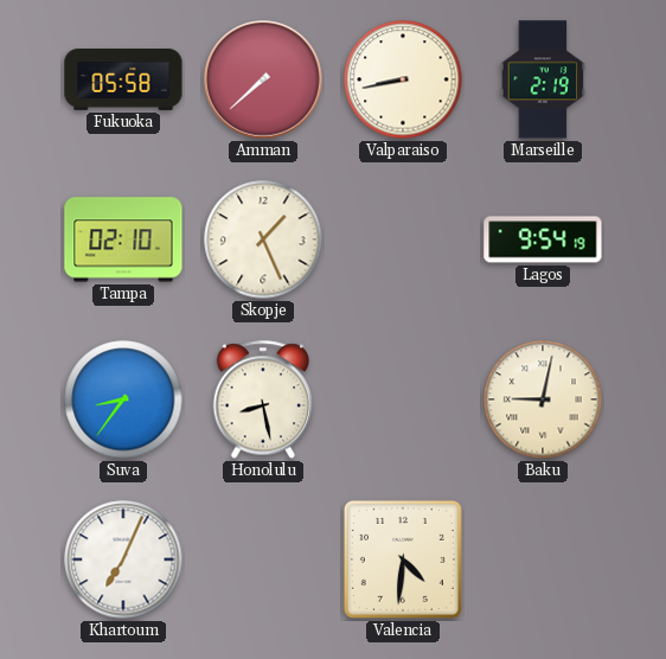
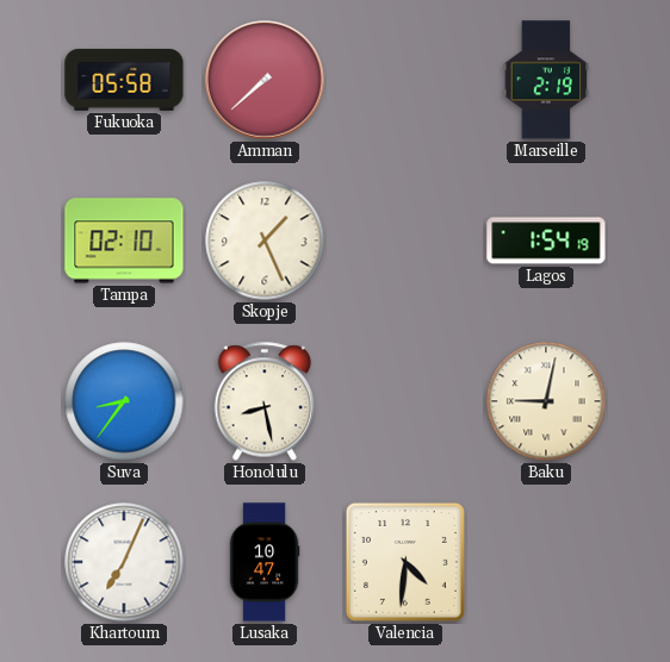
Valparaiso: 8:43 -> none
Lagos: 9:54 -> 1:54
Lusaka: none -> 10:47
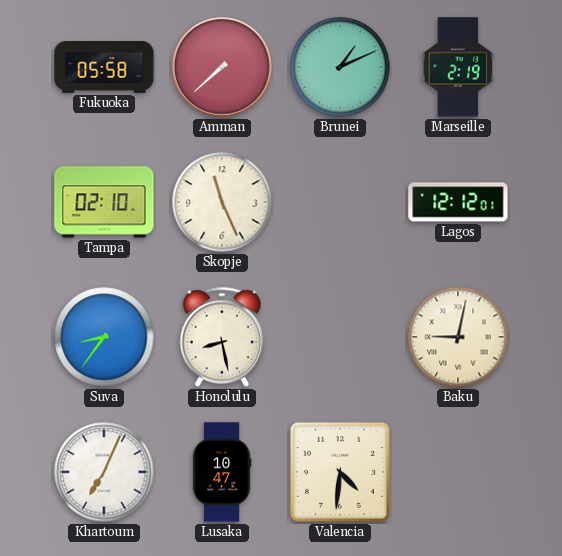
Brunei: none -> 1:11
Skopje: 1:26 -> 11:26
Lagos: 1:54 -> 12:12
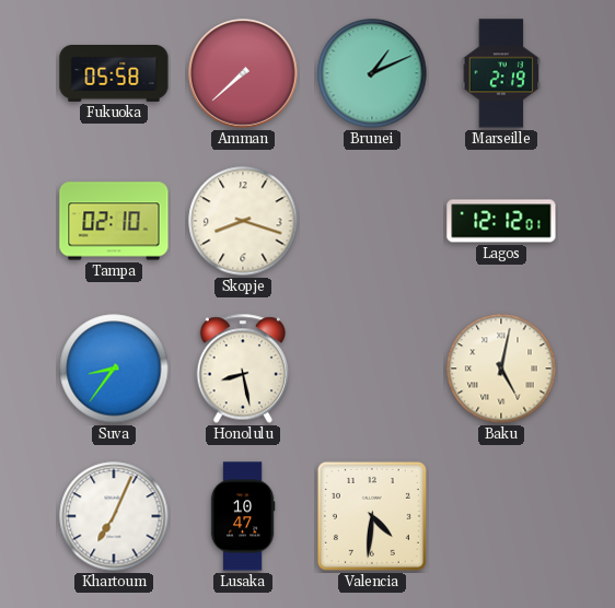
Skopje: 11:26 -> 8:18
Baku: 9:02 -> 5:02
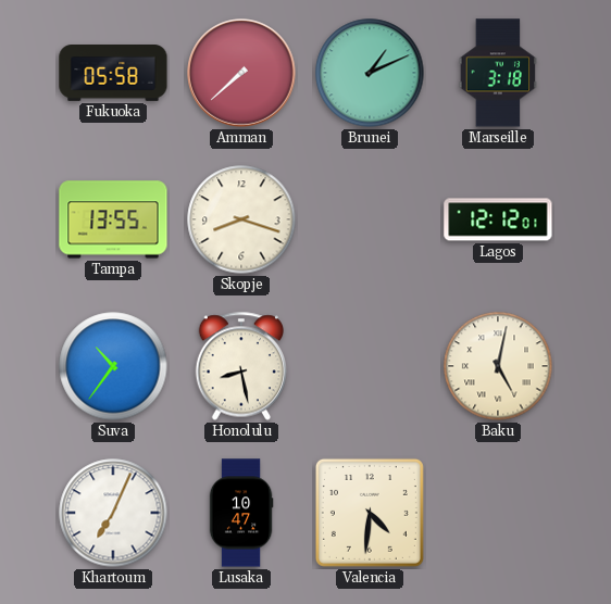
Marseille: 2:19 -> 3:18
Tampa: 02:10 -> 13:55
Suva: 8:36 -> 10:36
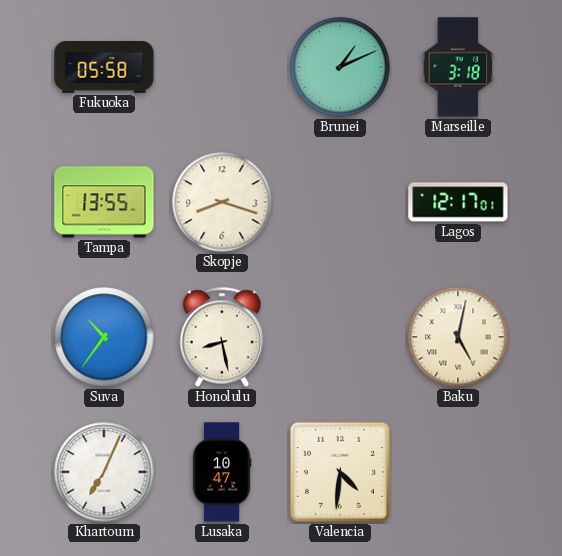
Amman: 7:38 -> none
Lagos: 12:12 -> 12:17
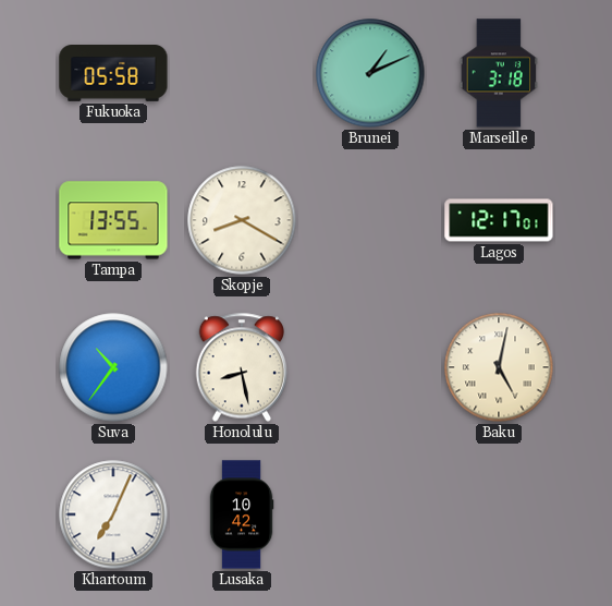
Skopje: 8:18 -> 8:20
Lusaka: 10:47 -> 10:42
Valencia: 4:31 -> none
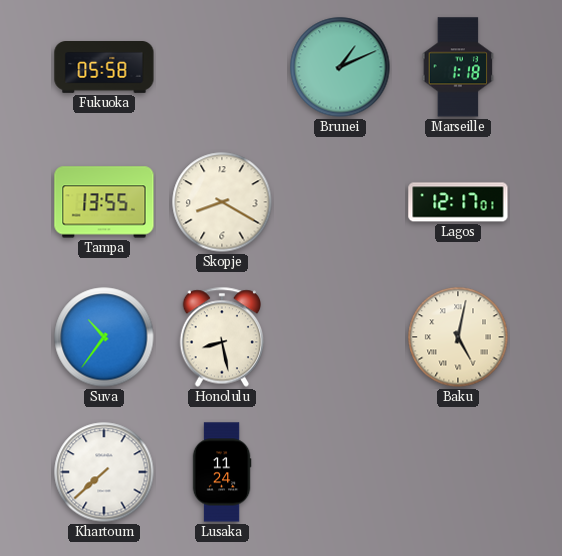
Marseille: 3:18 -> 1:18
Khartoum: 7:04 -> 7:38
Lusaka: 10:42 -> 11:24
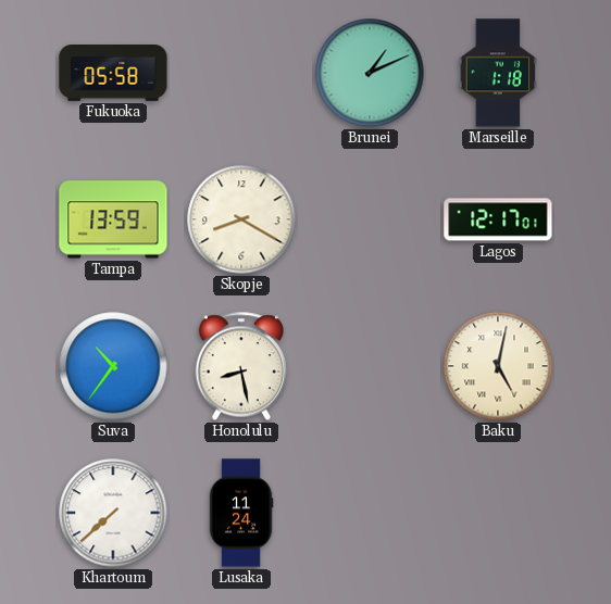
Tampa: 13:55 -> 13:59
